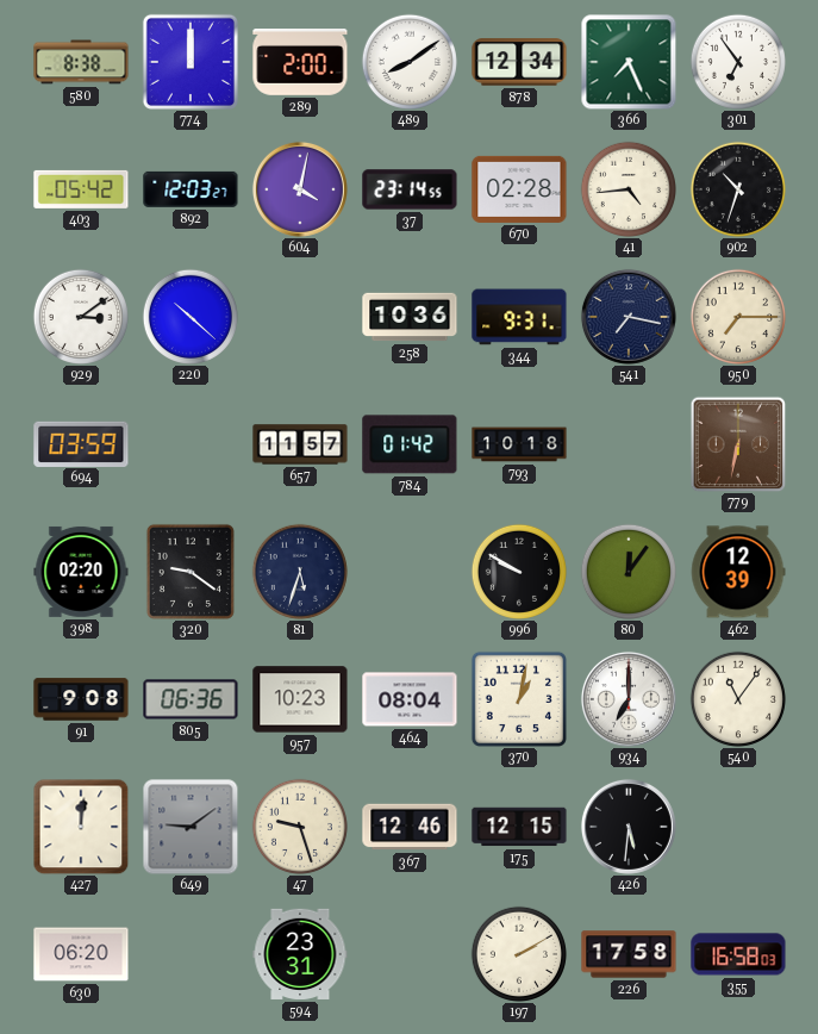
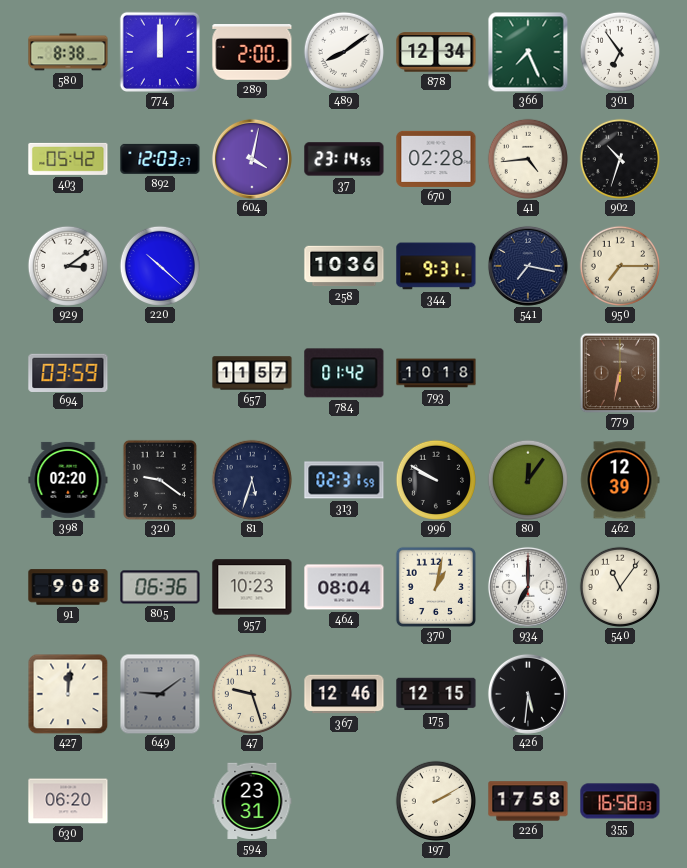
313: none -> 02:31
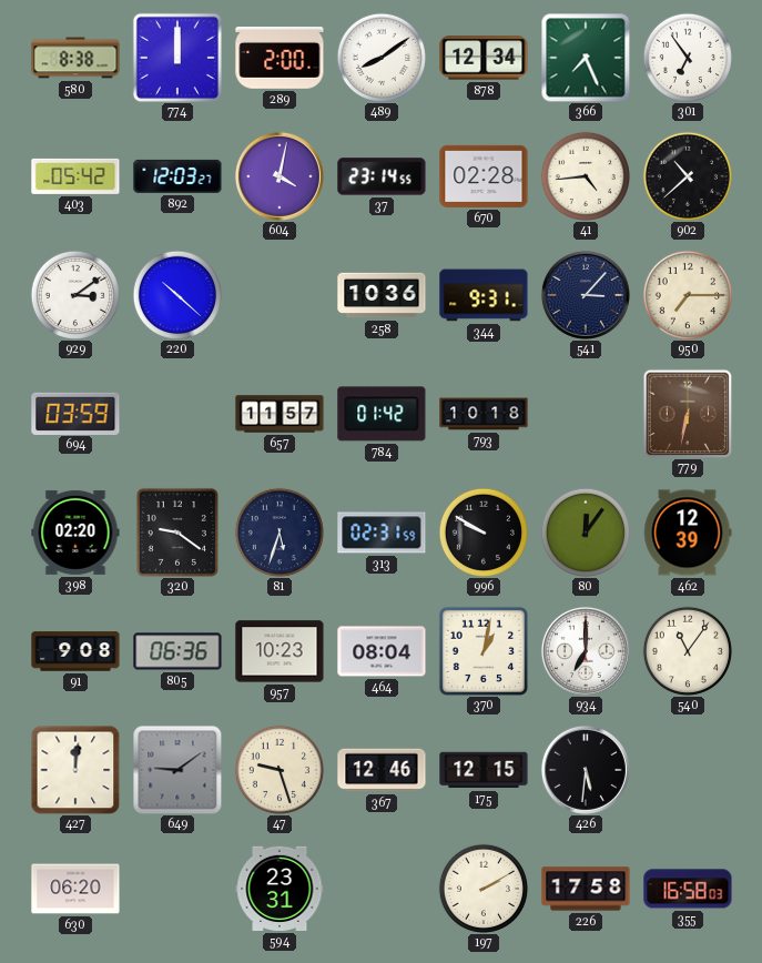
902: 10:33 -> 10:38
541: 7:17 -> 3:07
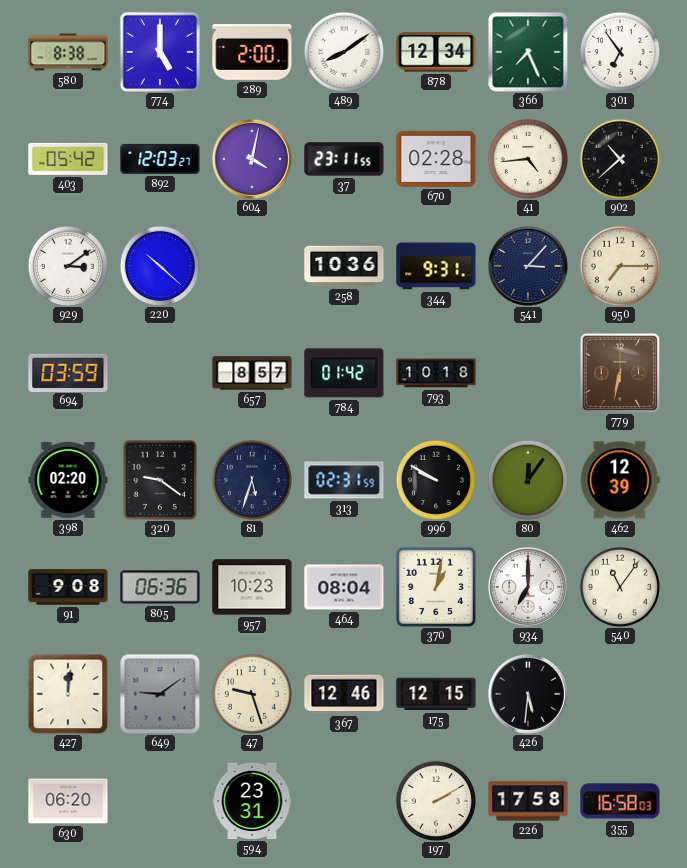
774: 12:00 -> 5:00
37: 23:14 -> 23:11
657: 11:57 -> 8:57
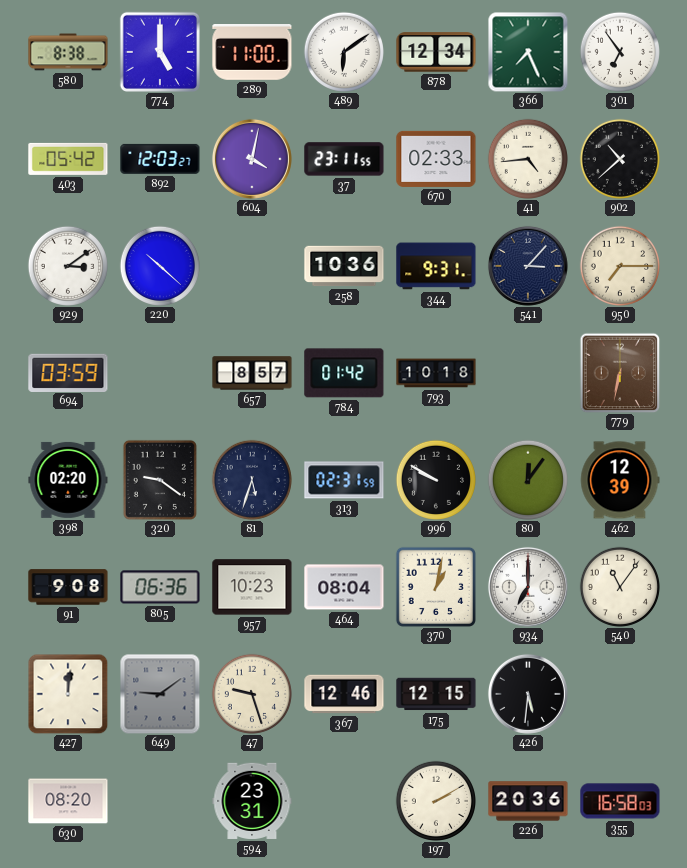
289: 2:00 -> 11:00
489: 8:09 -> 6:09
670: 02:28 -> 02:33
630: 06:20 -> 08:20
226: 17:58 -> 20:36
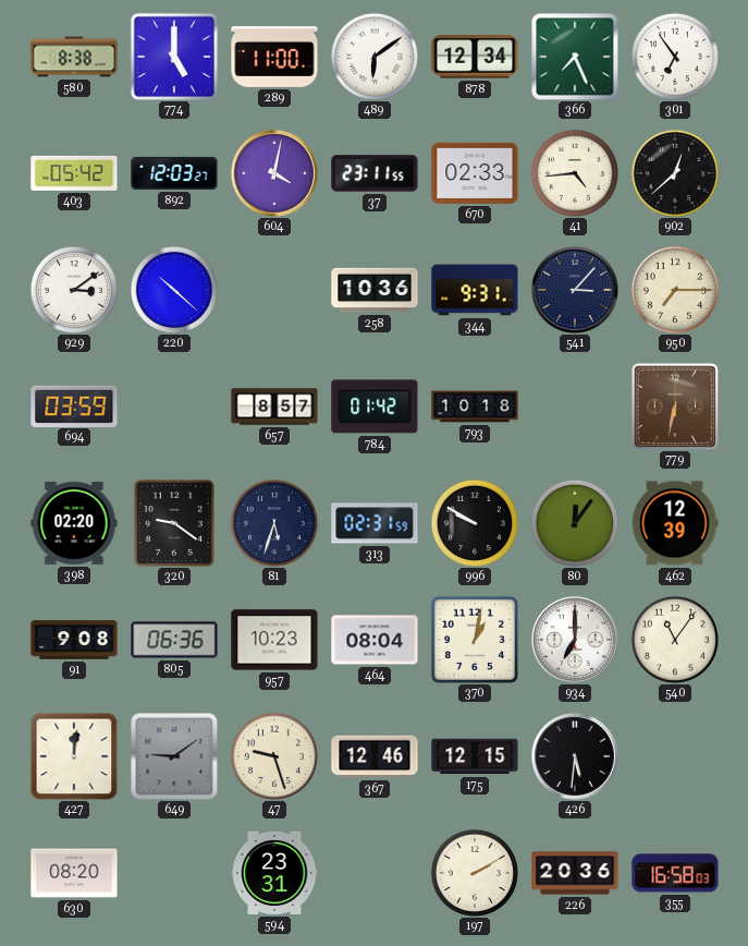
902: 10:38 -> 12:38
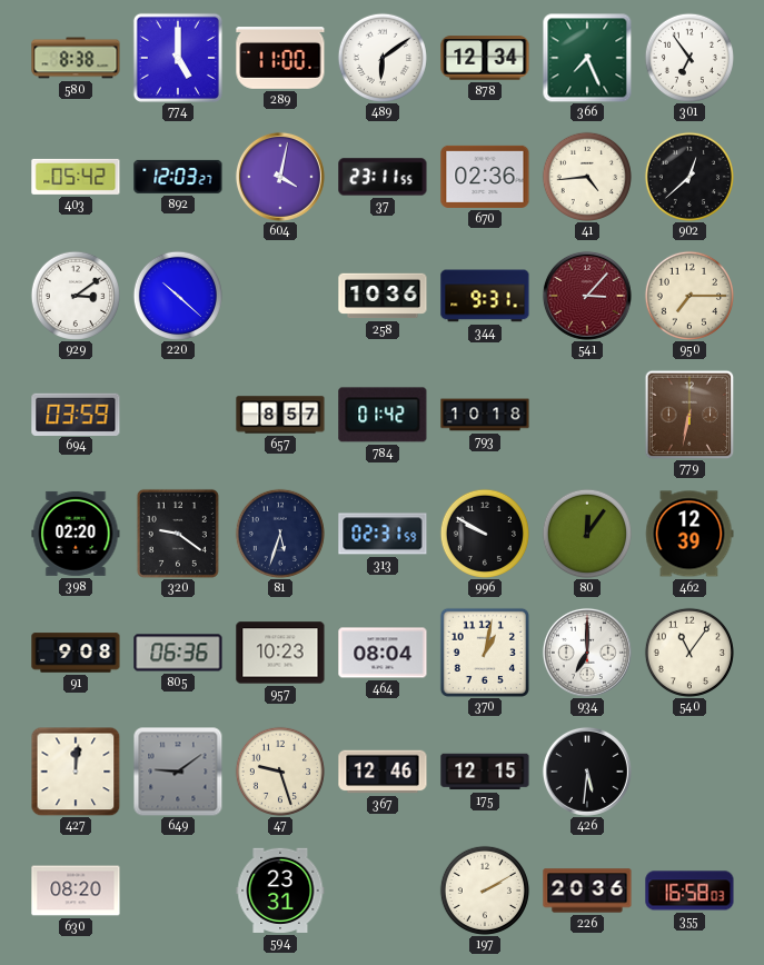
670: 02:33 -> 02:36
541 dial: navy -> burgundy
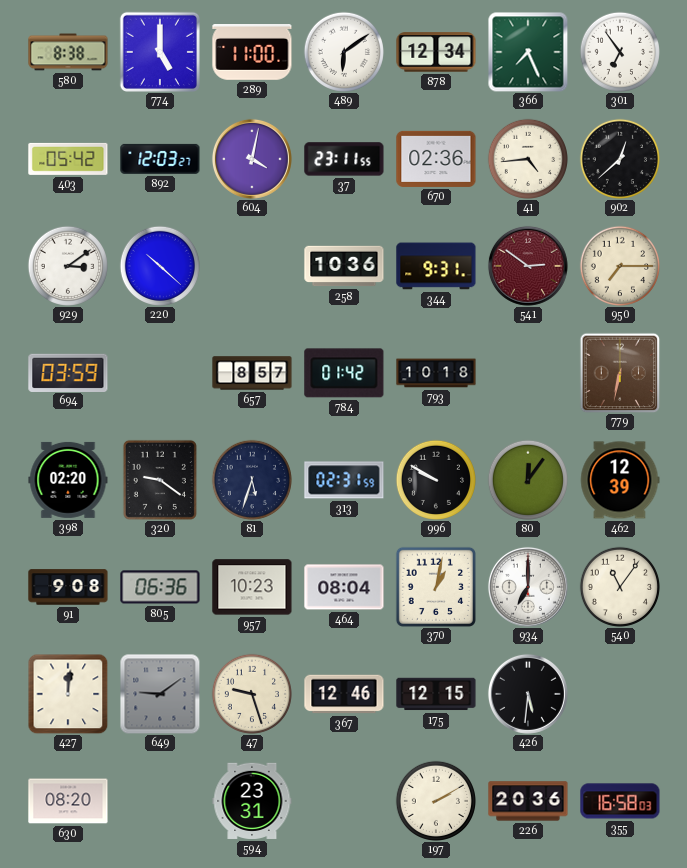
541: 3:07 -> 2:51
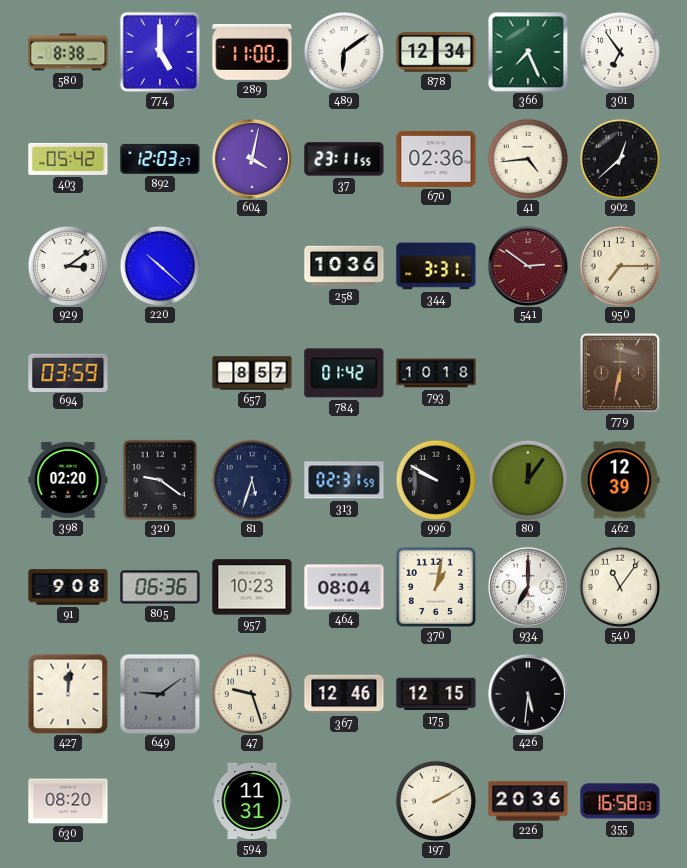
344: 9:31 -> 3:31
594: 23:31 -> 11:31
